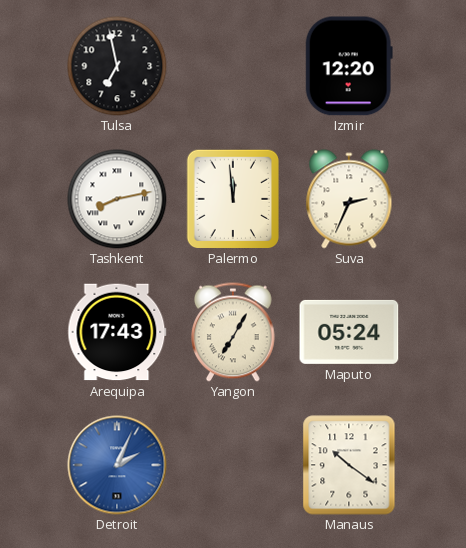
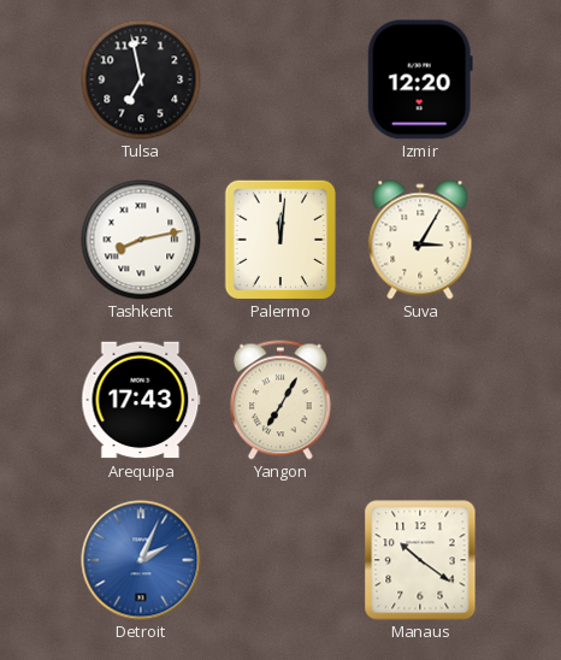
Palermo: 11:59 -> 12:01
Suva: 2:34 -> 3:05
Maputo: 05:24 -> none
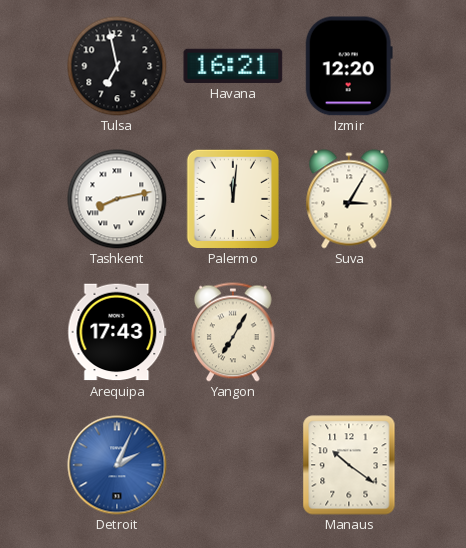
Havana: none -> 16:21
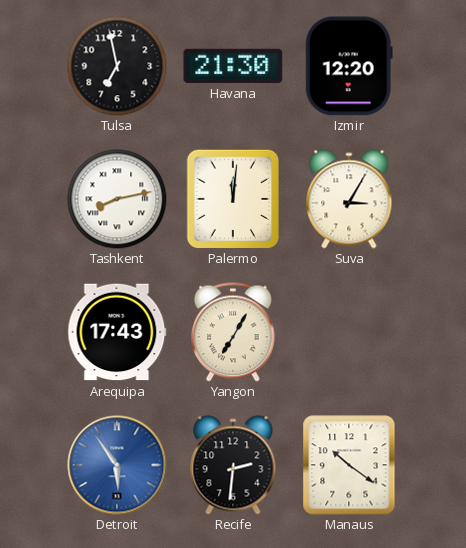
Havana: 16:21 -> 21:30
Detroit: 2:04 -> 5:54
Recife: none -> 2:31
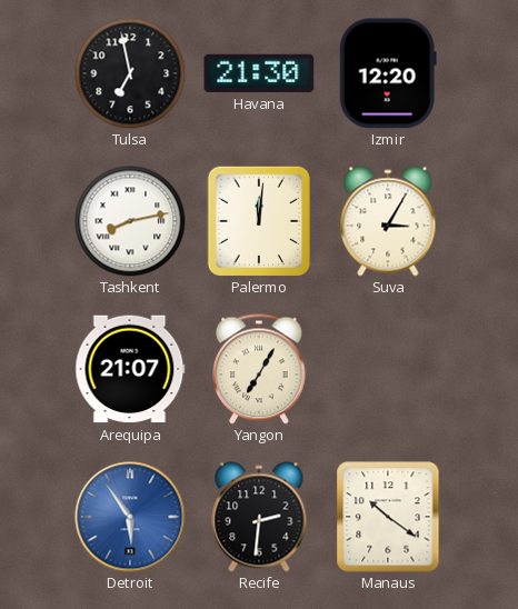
Arequipa: 17:43 -> 21:07
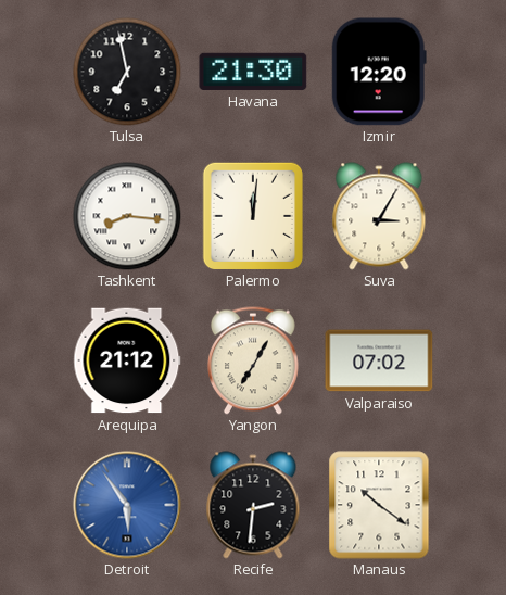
Tashkent: 8:13 -> 8:16
Arequipa: 21:07 -> 21:12
Valparaiso: none -> 07:02
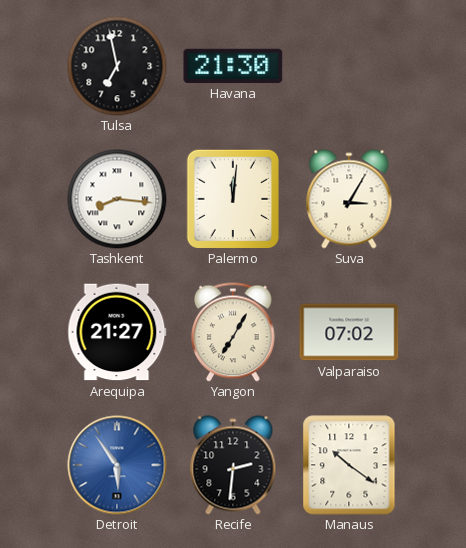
Izmir: 12:20 -> none
Arequipa: 21:12 -> 21:27
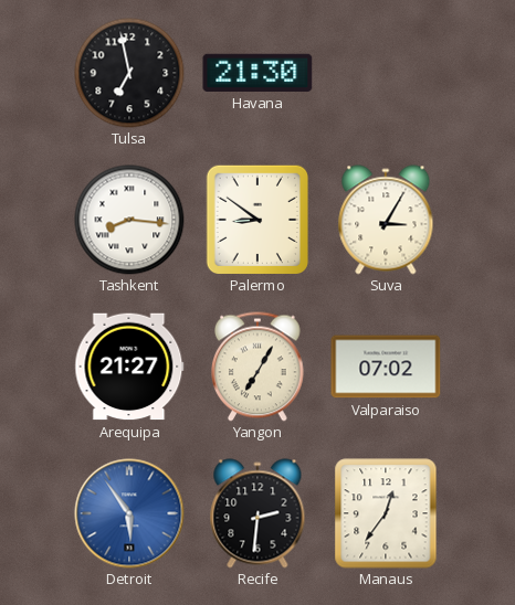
Palermo: 12:01 -> 8:51
Manaus: 10:21 -> 12:36
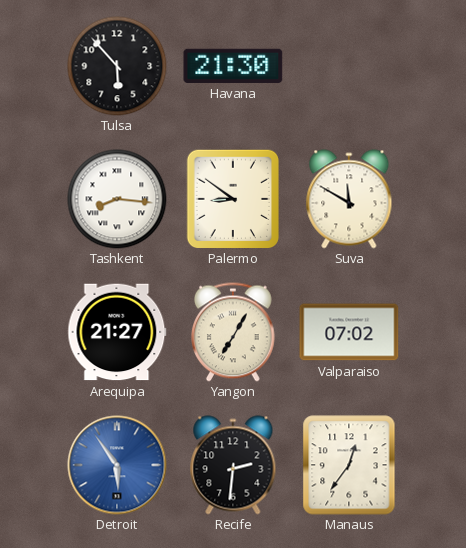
Tulsa: 6:58 -> 5:53
Suva: 3:05 -> 11:50
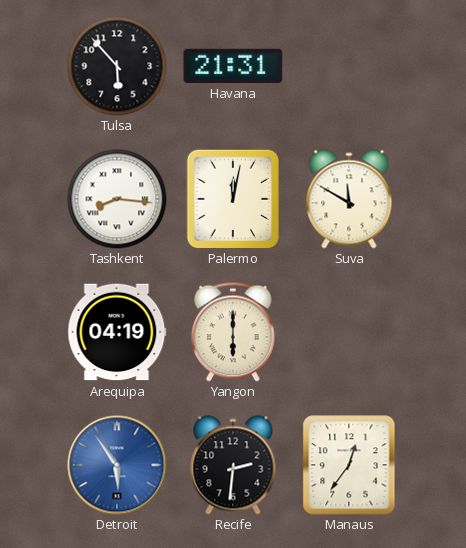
Havana: 21:30 -> 21:31
Palermo: 8:51 -> 12:02
Arequipa: 21:27 -> 04:19
Yangon: 7:05 -> 6:00
Valparaiso: 07:02 -> none
